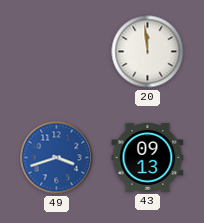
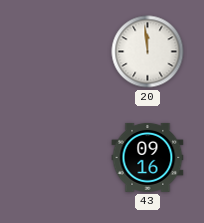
49: 3:42 -> none
43: 09:13 -> 09:16
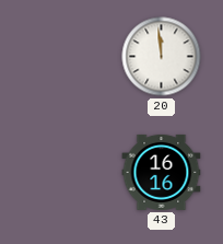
43: 09:16 -> 16:16
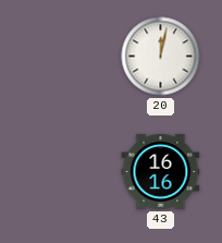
20: 11:59 -> 12:02
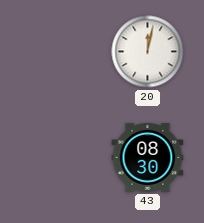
43: 16:16 -> 08:30
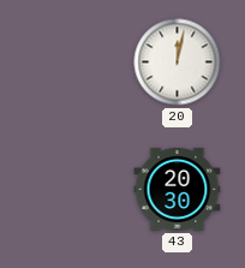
43: 08:30 -> 20:30
